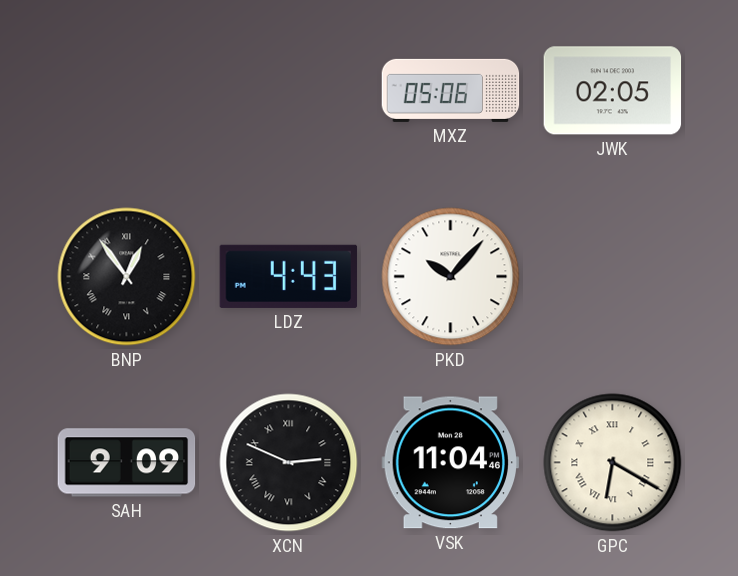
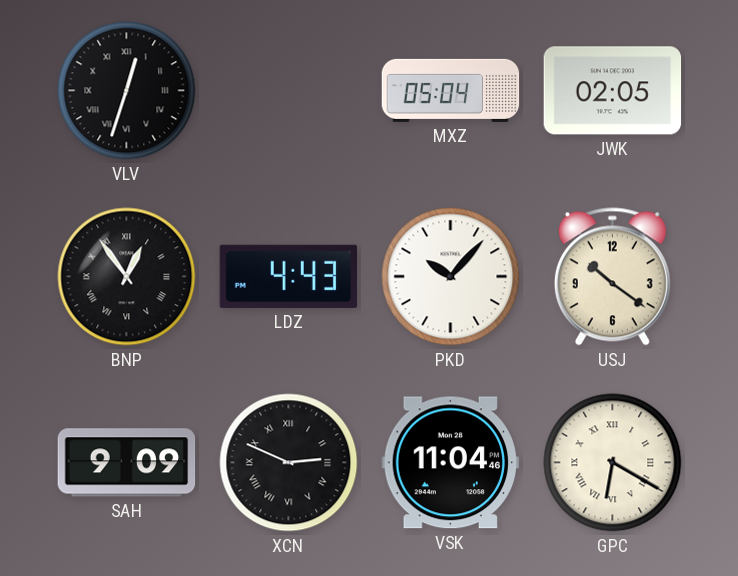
VLV: none -> 12:33
MXZ: 05:06 -> 05:04
USJ: none -> 10:21
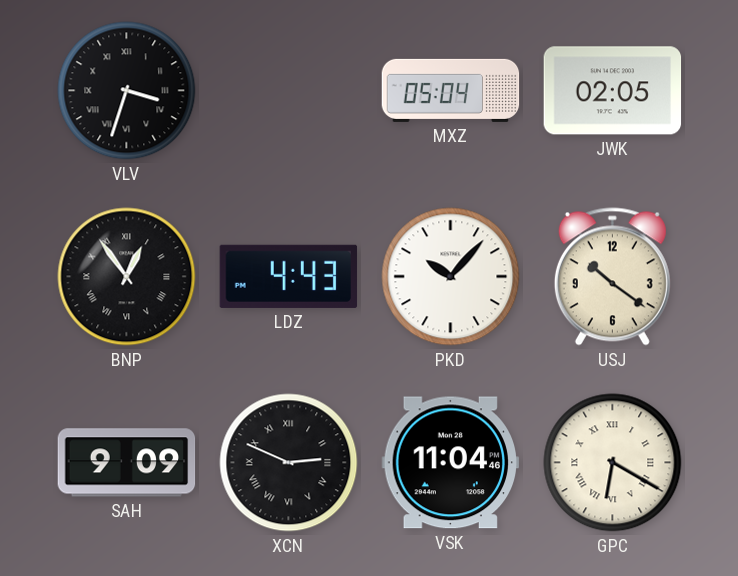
VLV: 12:33 -> 3:33
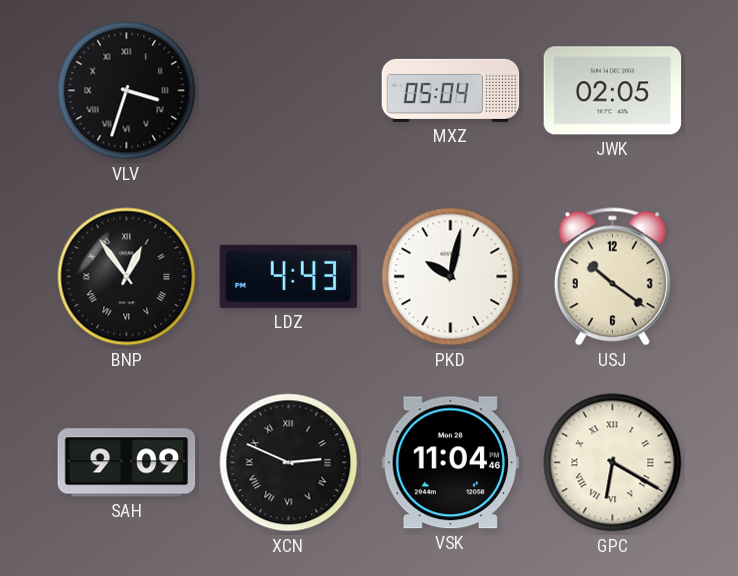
PKD: 10:07 -> 10:02
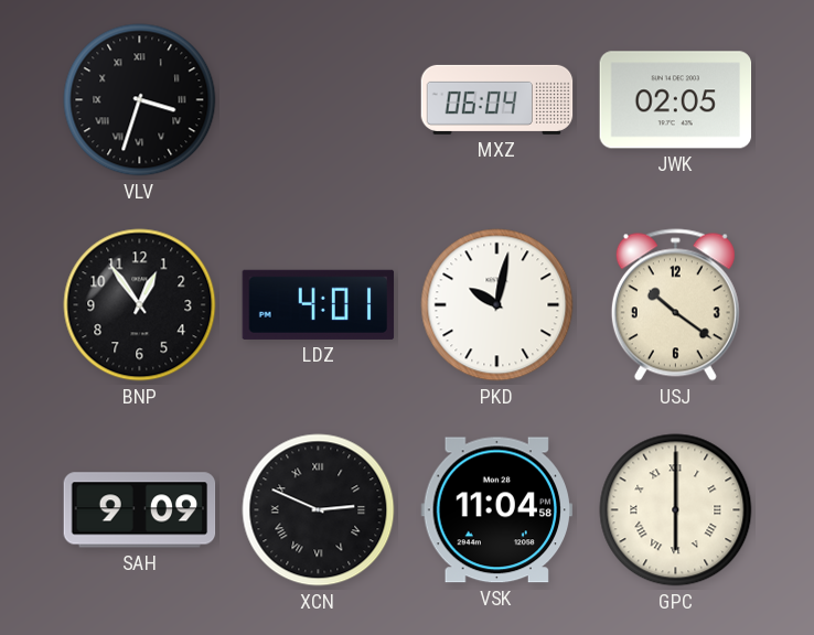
MXZ: 05:04 -> 06:04
BNP numerals: Roman -> Arabic
LDZ: 4:43 -> 4:01
VSK: 11:04:46 -> 11:04:58
GPC: 6:20 -> 6:00
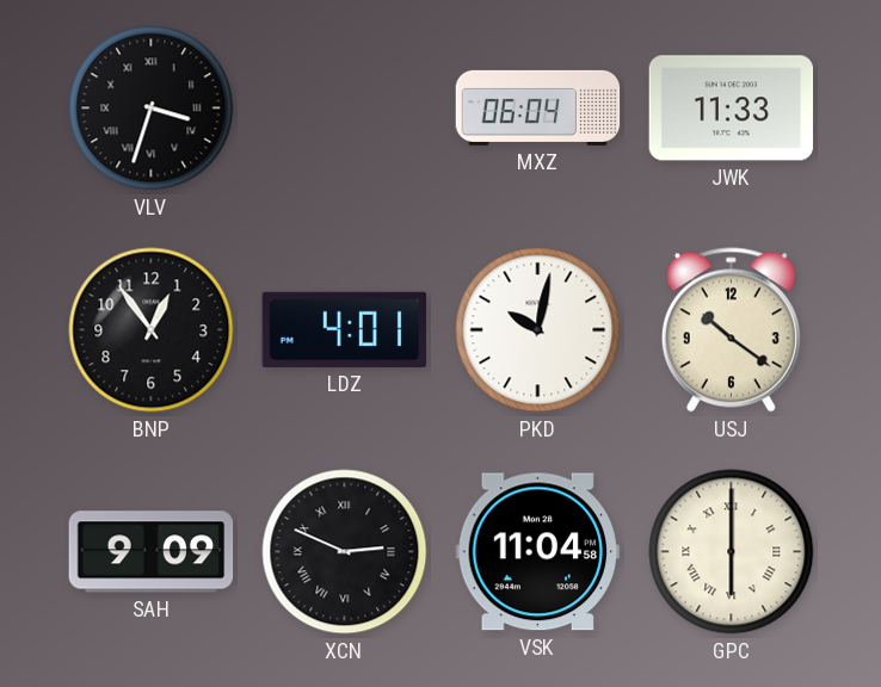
JWK: 02:05 -> 11:33
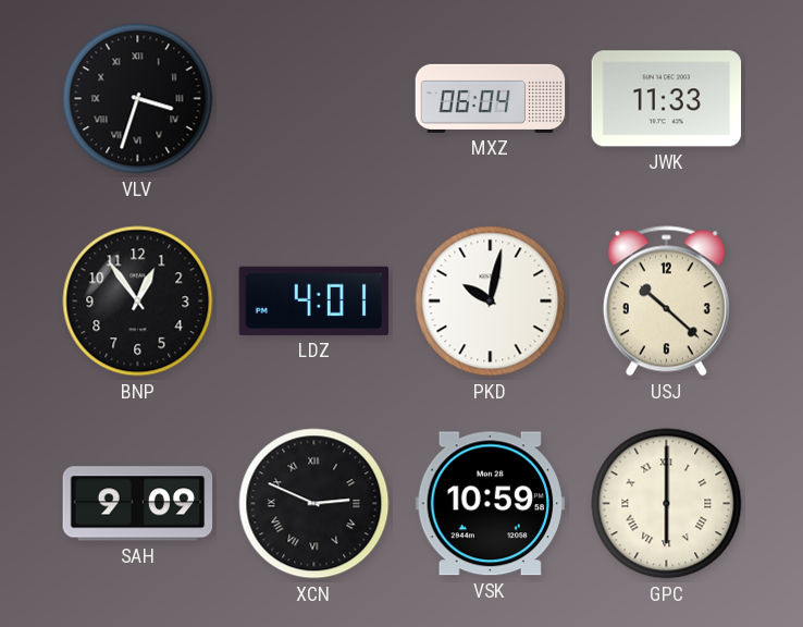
USJ: 10:21 -> 10:22
VSK: 11:04 -> 10:59
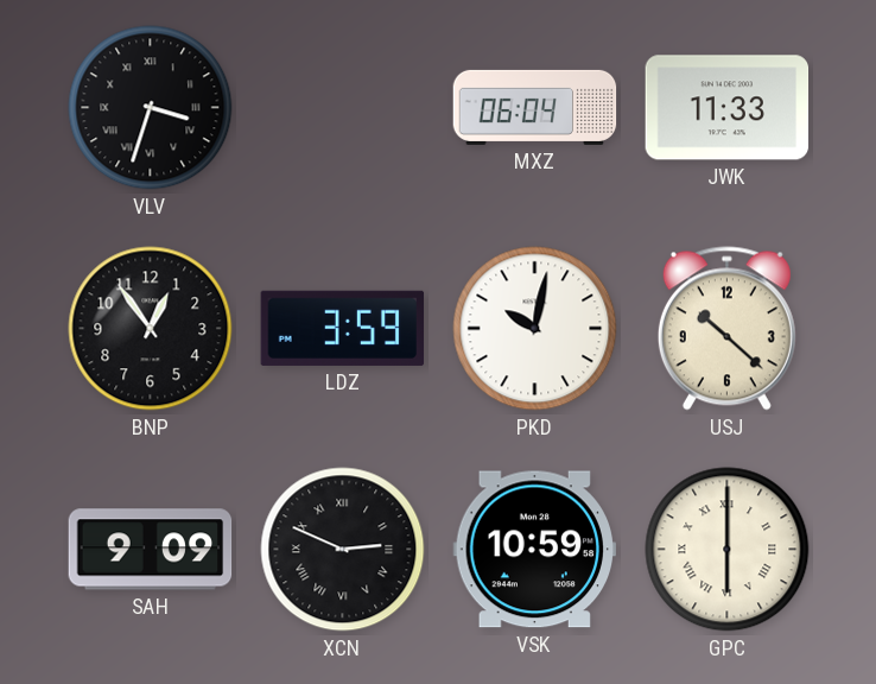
LDZ: 4:01 -> 3:59
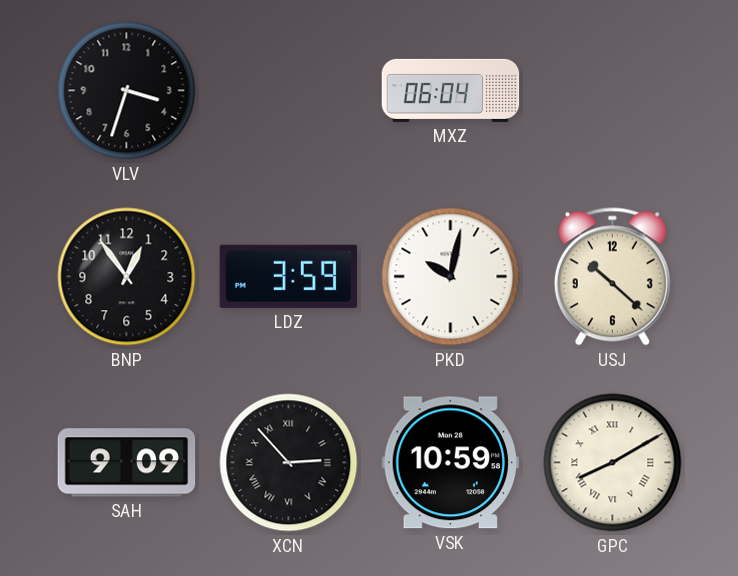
VLV numerals: Roman -> Arabic
JWK: 11:33 -> none
XCN: 2:49 -> 2:53
GPC: 6:00 -> 8:10
